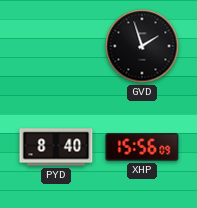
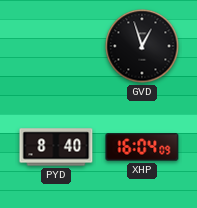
GVD: 1:57 -> 12:57
XHP: 15:56 -> 16:04
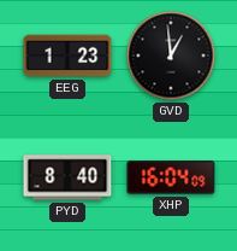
EEG: none -> 1:23
GVD: 12:57 -> 12:59
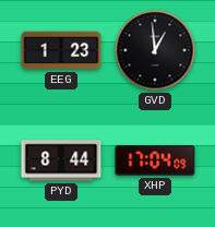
PYD: 8:40 -> 8:44
XHP: 16:04 -> 17:04
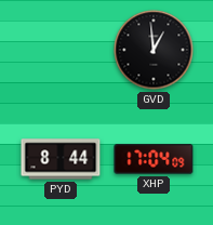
EEG: 1:23 -> none
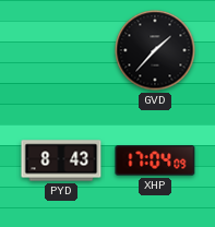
GVD: 12:59 -> 1:37
PYD: 8:44 -> 8:43
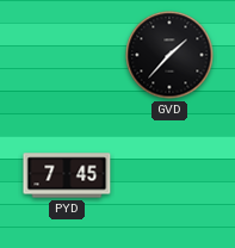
PYD: 8:43 -> 7:45
XHP: 17:04 -> none
